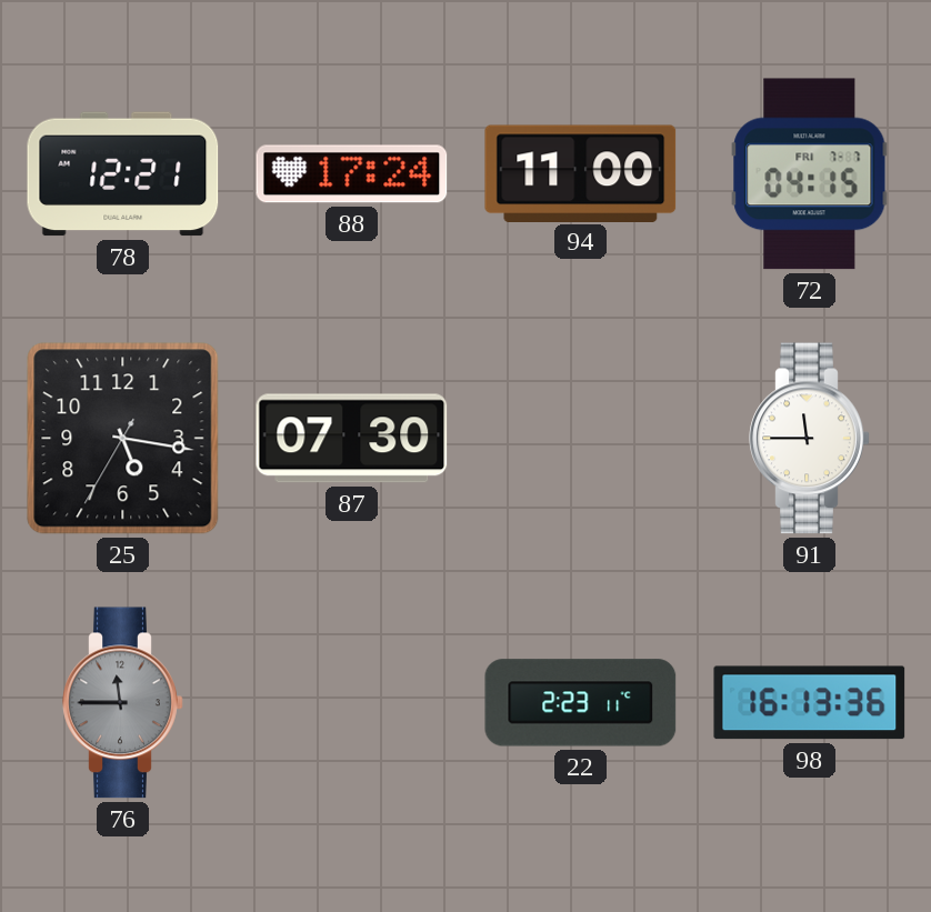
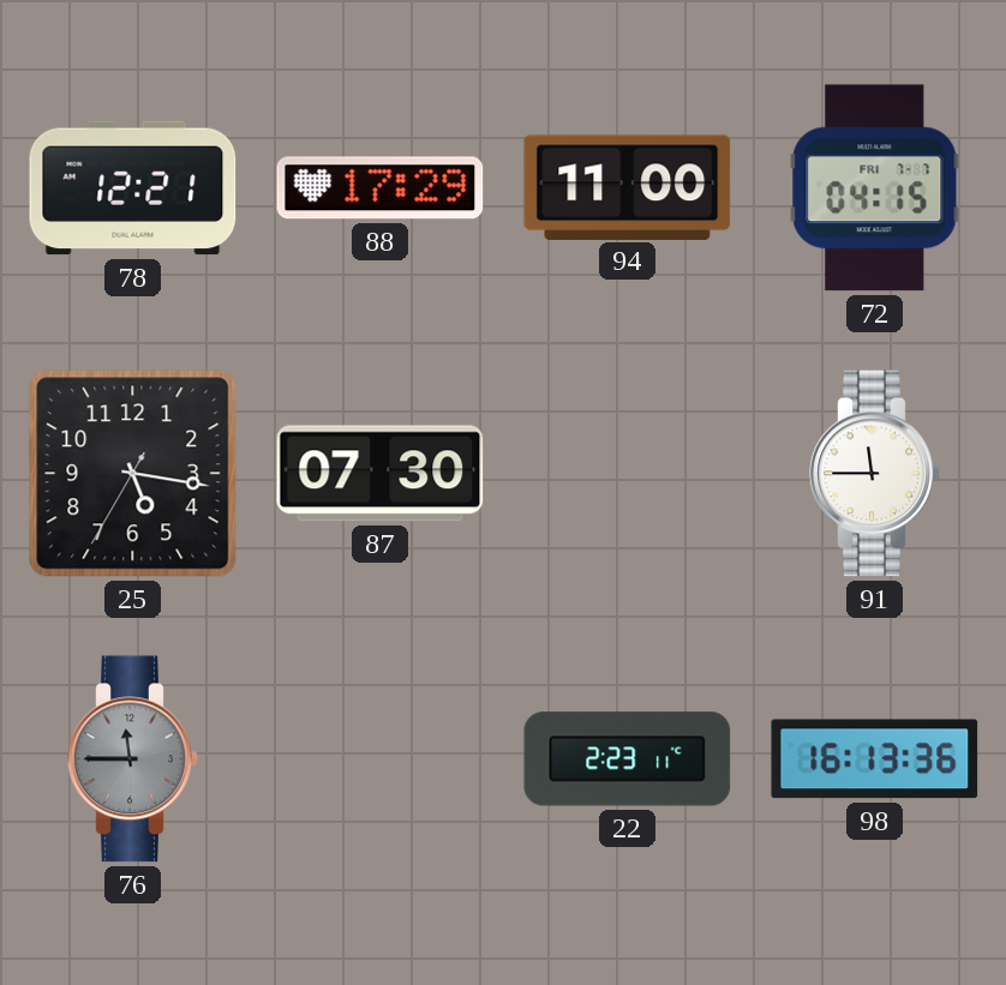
88: 17:24 -> 17:29
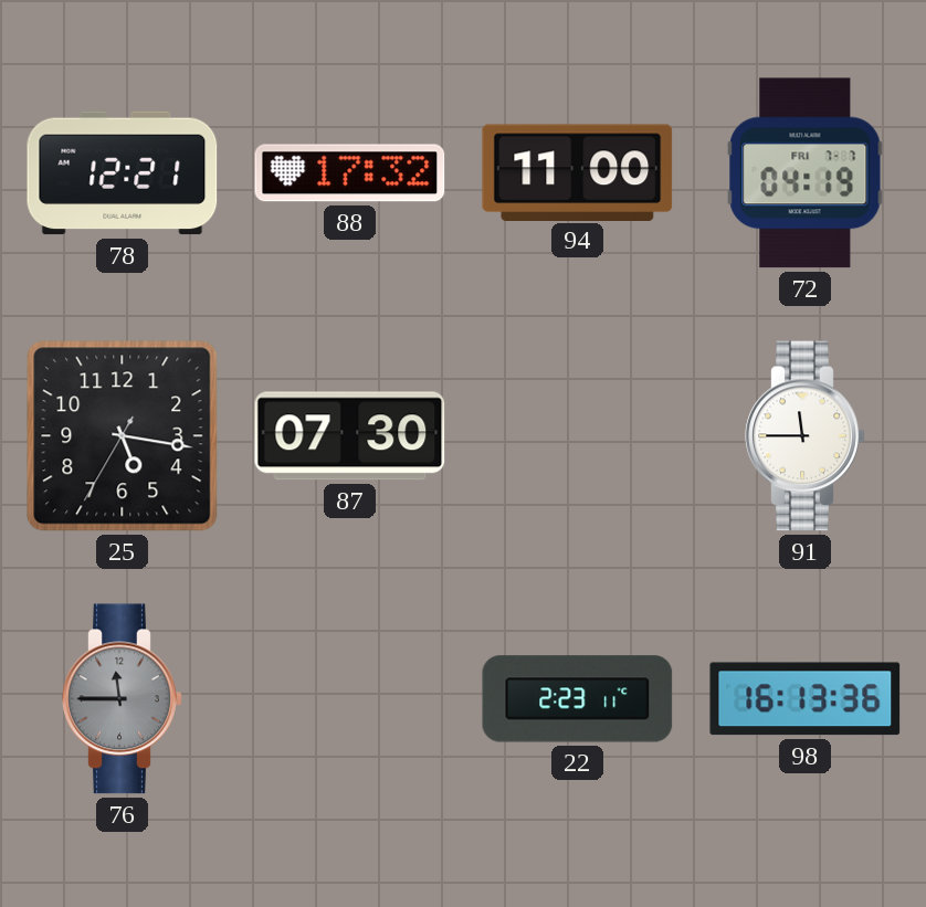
88: 17:29 -> 17:32
72: 04:15 -> 04:19
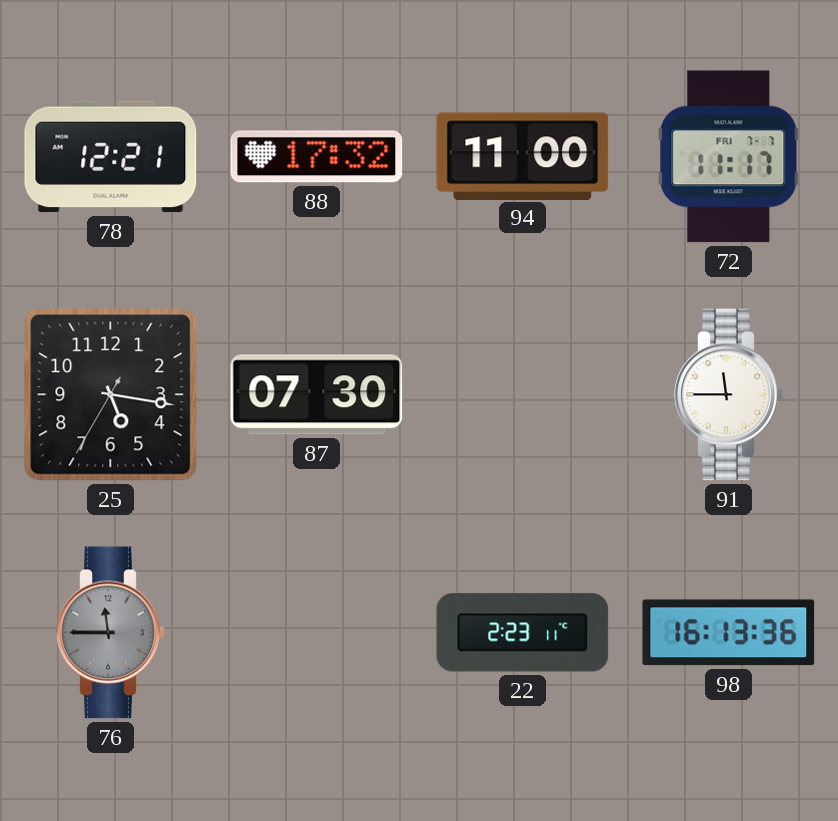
72: 04:19 -> 11:17
